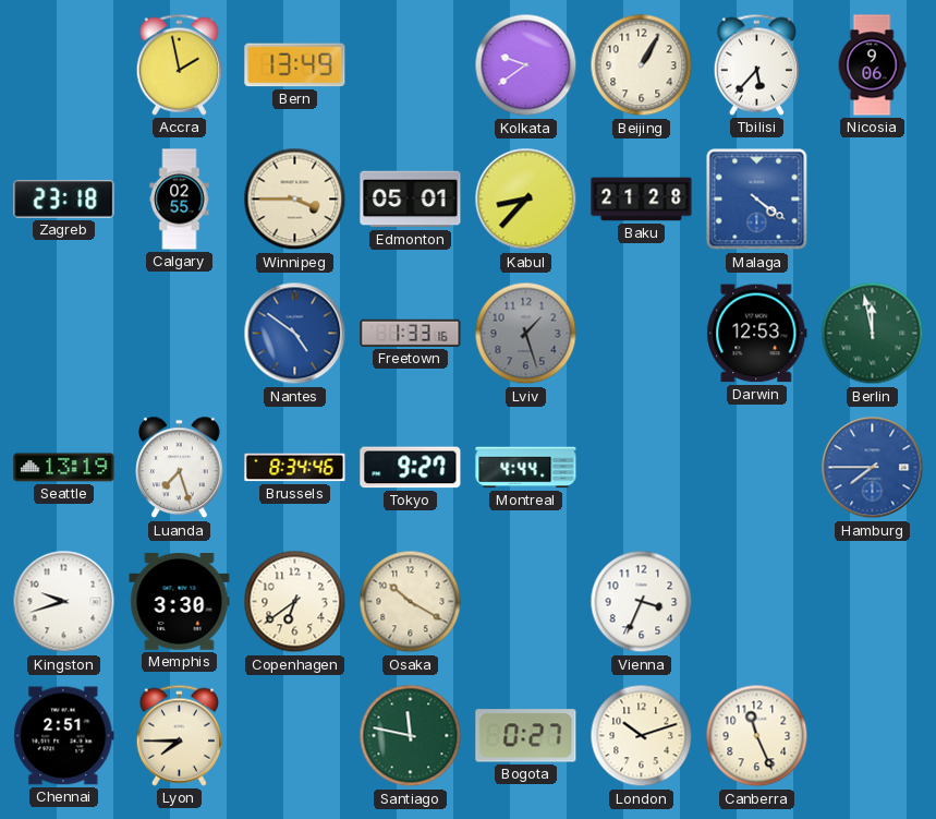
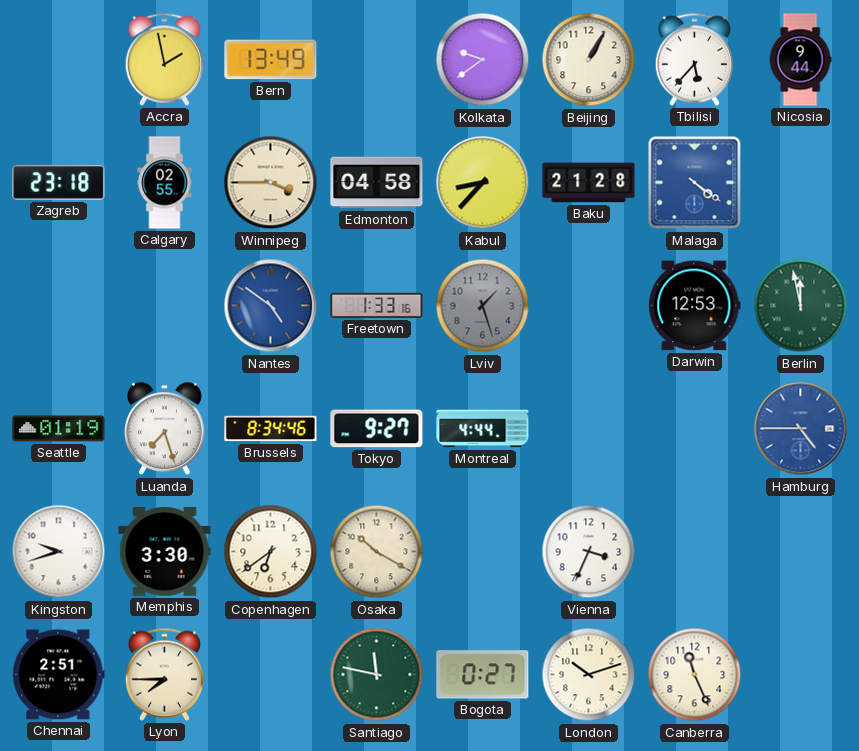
Nicosia: 9:06 -> 9:44
Edmonton: 05:01 -> 04:58
Seattle: 13:19 -> 01:19
Hamburg: 7:45 -> 4:45
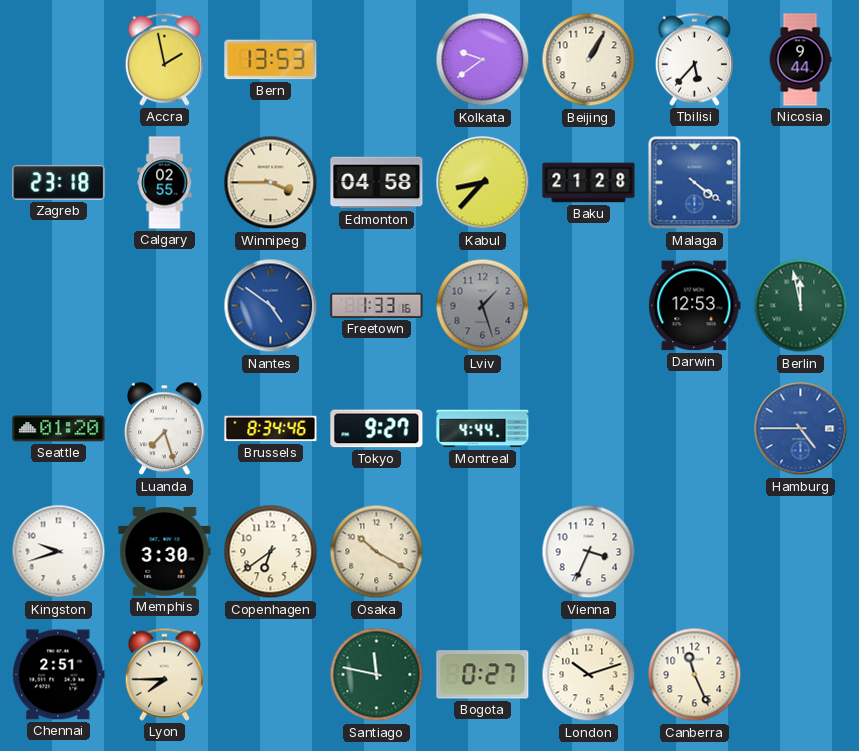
Bern: 13:49 -> 13:53
Seattle: 01:19 -> 01:20
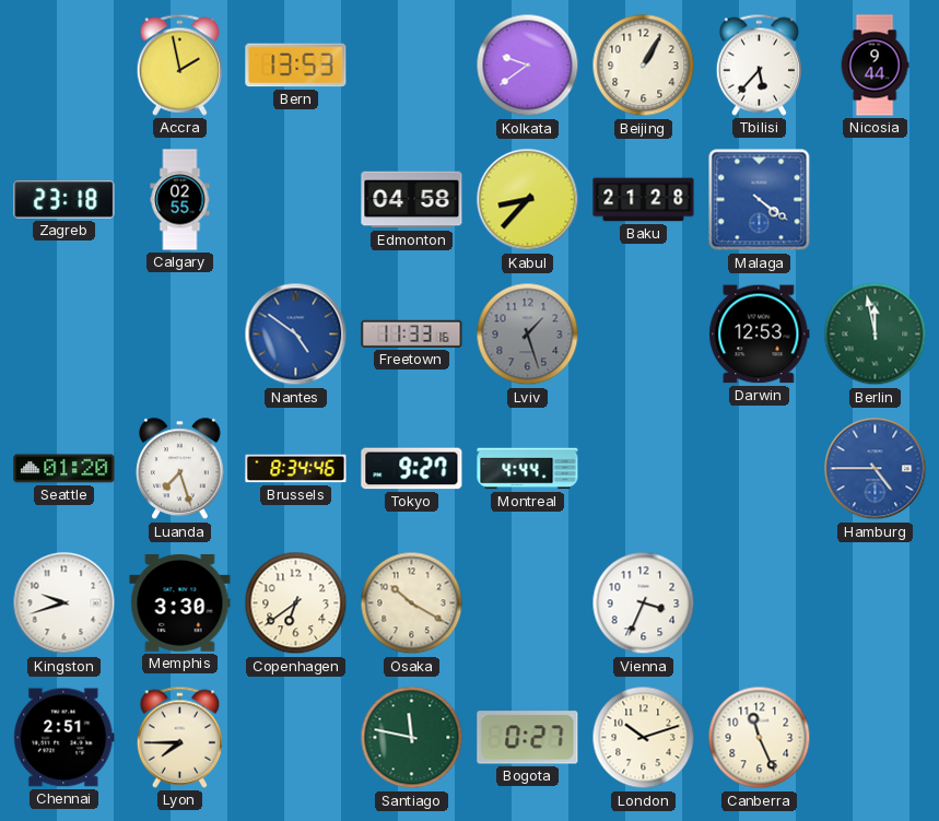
Winnipeg: 3:45 -> none
Freetown: 1:33 -> 11:33
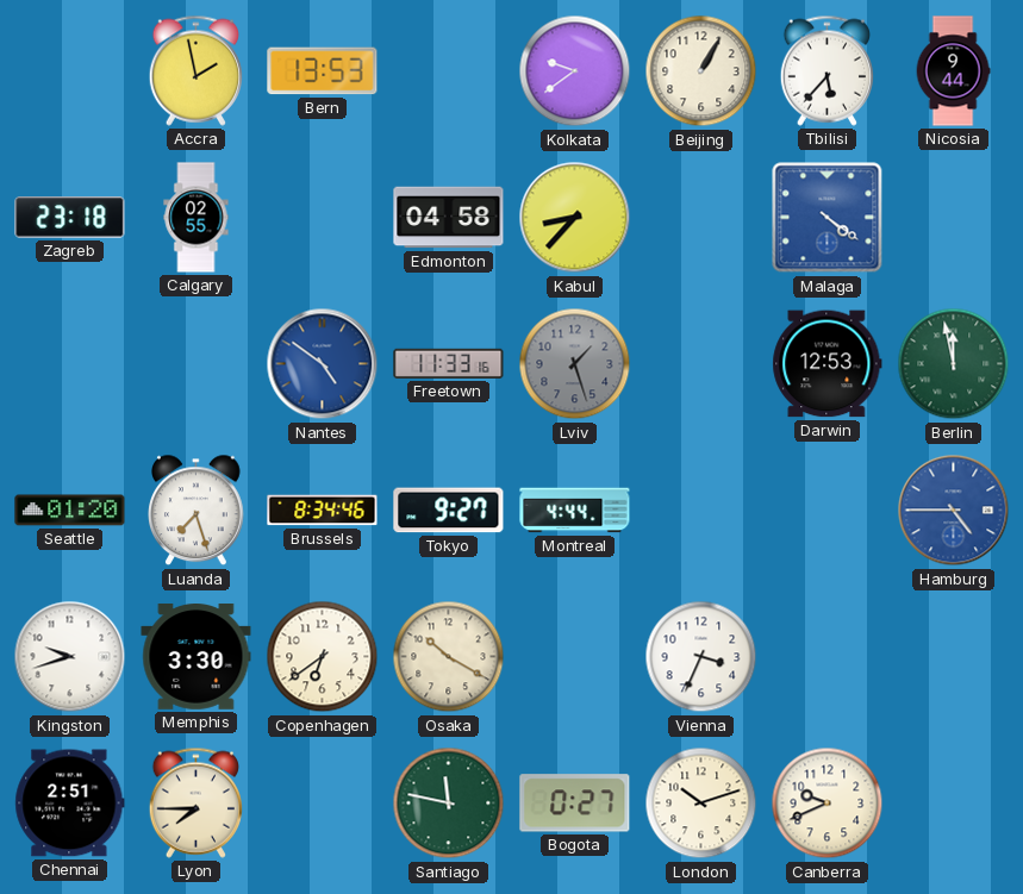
Baku: 21:28 -> none
Canberra: 11:26 -> 9:41
